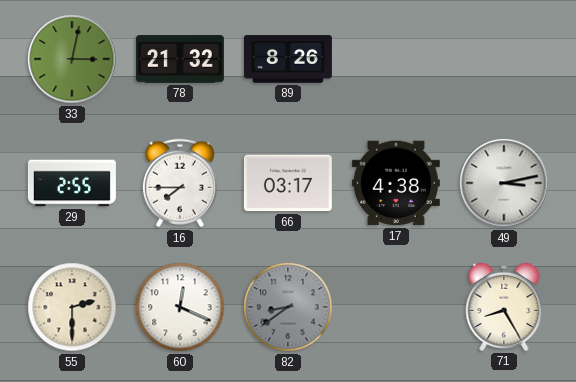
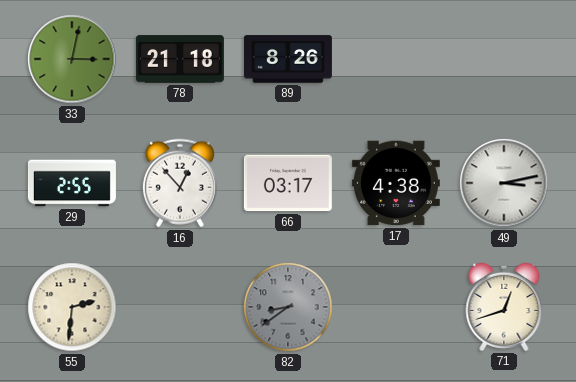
78: 21:32 -> 21:18
16: 7:45 -> 12:53
55: 2:30 -> 2:31
60: 12:19 -> none
71: 8:25 -> 12:42
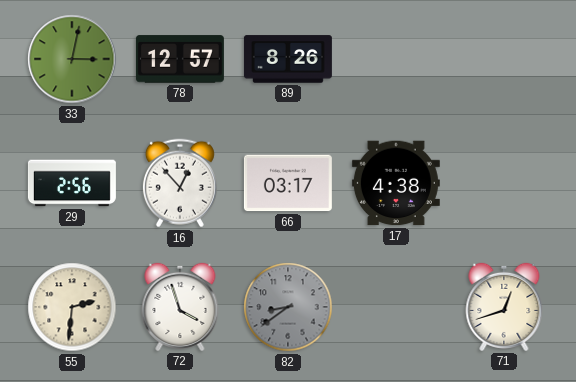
78: 21:18 -> 12:57
29: 2:55 -> 2:56
49: 3:13 -> none
72: none -> 3:57
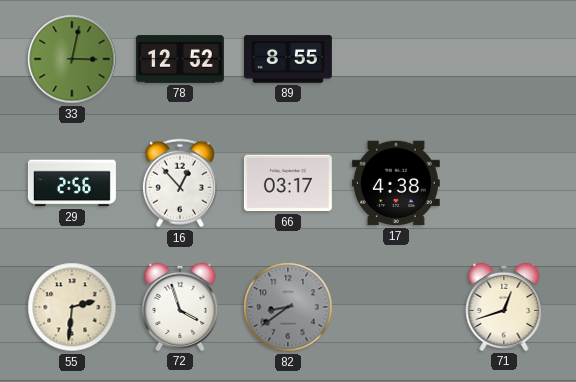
78: 12:57 -> 12:52
89: 8:26 -> 8:55
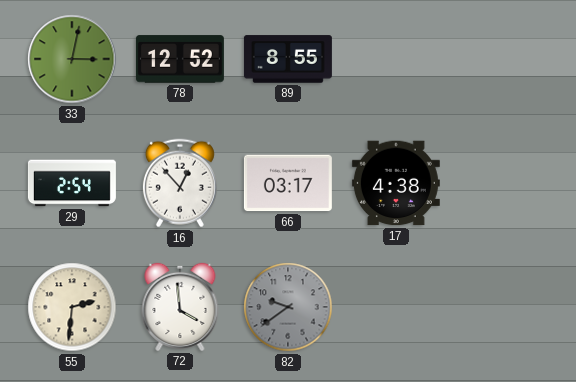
29: 2:56 -> 2:54
72: 3:57 -> 3:59
82: 8:39 -> 9:39
71: 12:42 -> none
